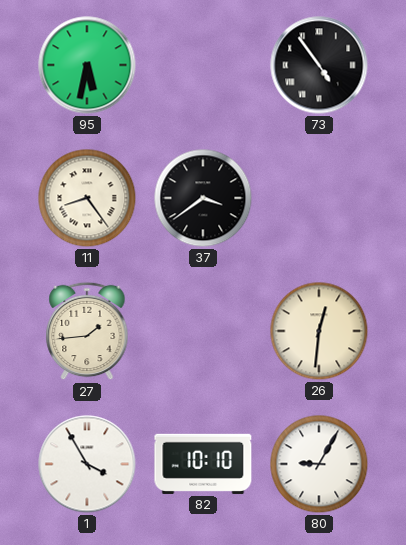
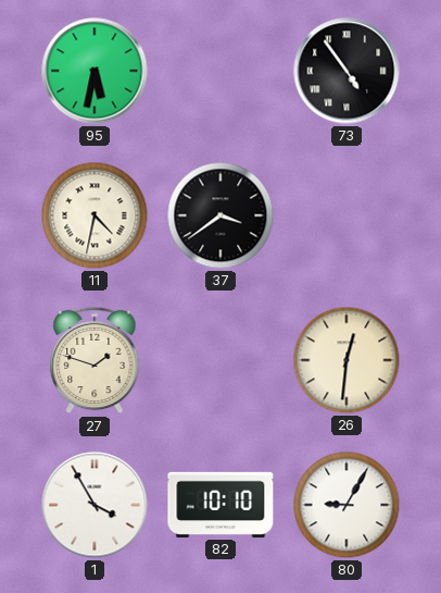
11: 8:24 -> 4:32
27: 1:44 -> 1:48
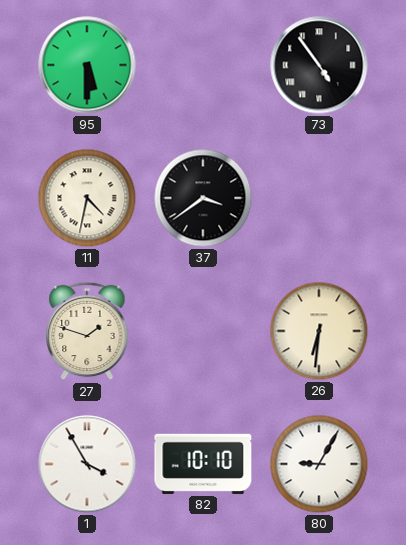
95: 5:32 -> 5:30
26: 12:31 -> 6:31
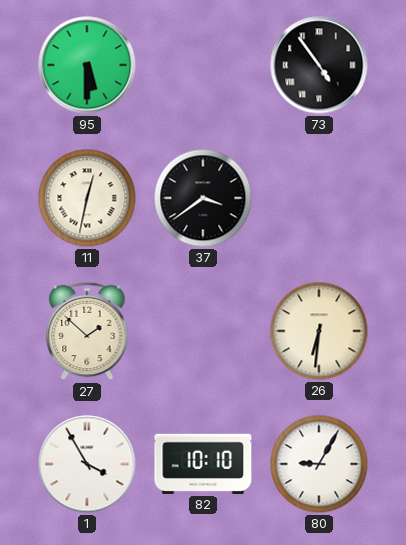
11: 4:32 -> 12:32
27: 1:48 -> 1:52
